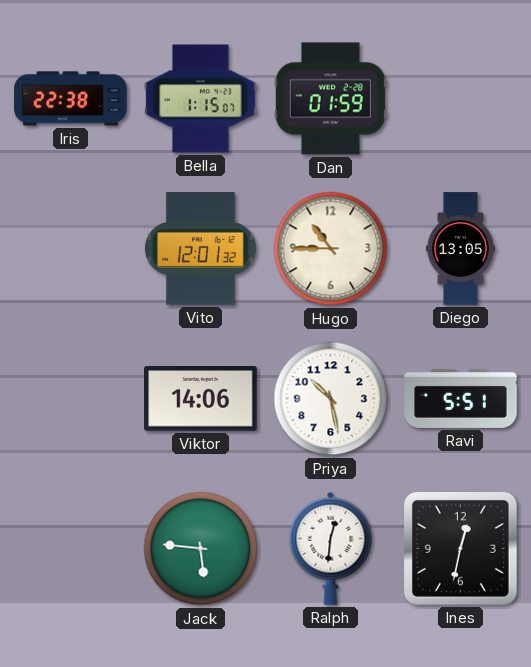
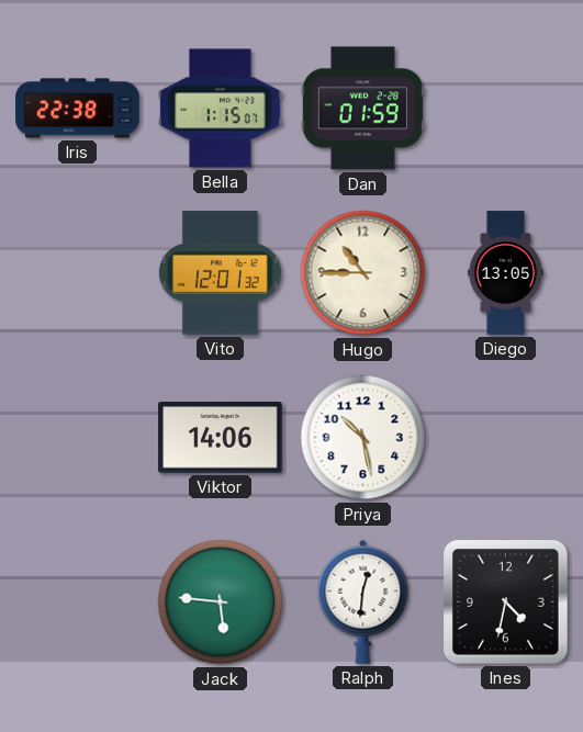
Ravi: 5:51 -> none
Ines: 12:32 -> 4:32
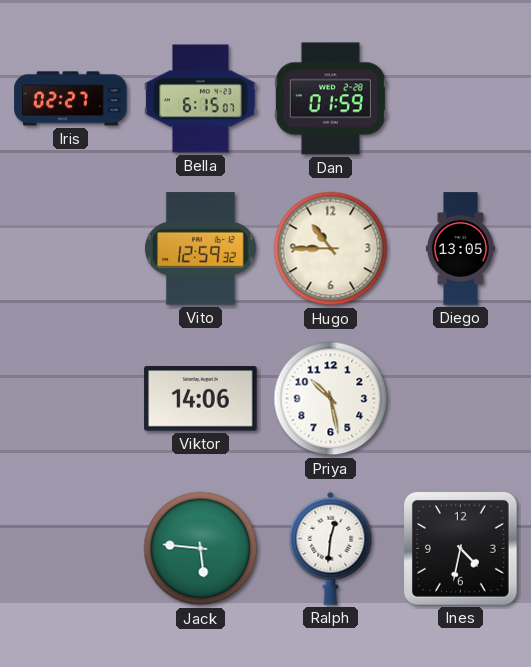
Iris: 22:38 -> 02:27
Bella: 1:15 -> 6:15
Vito: 12:01 -> 12:59
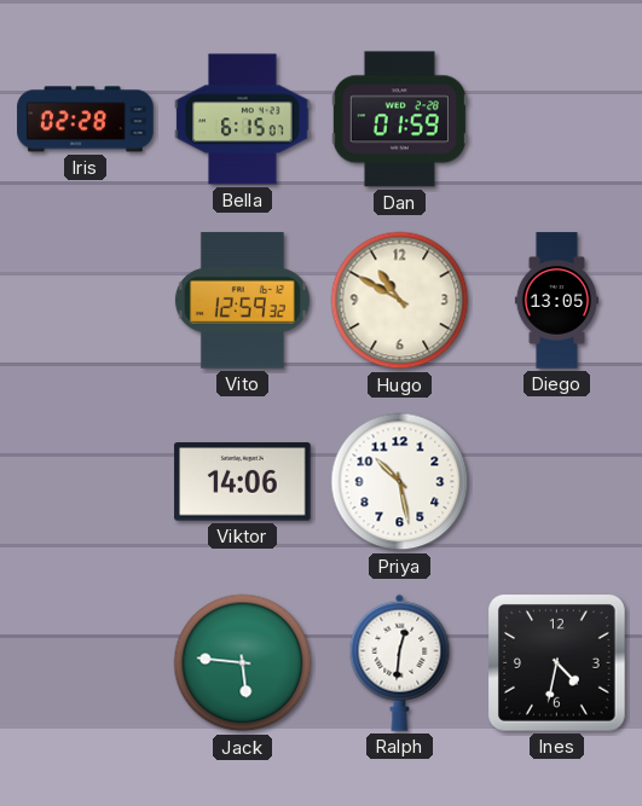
Iris: 02:27 -> 02:28
Hugo: 10:45 -> 10:50
